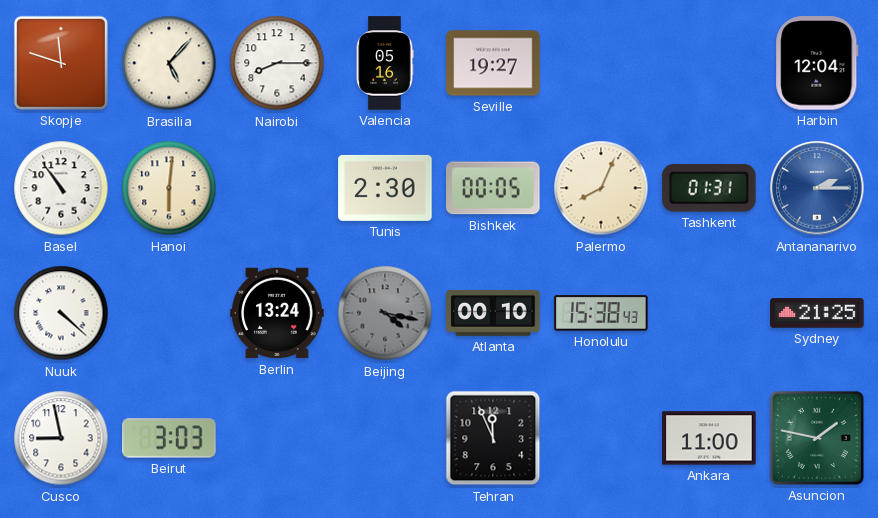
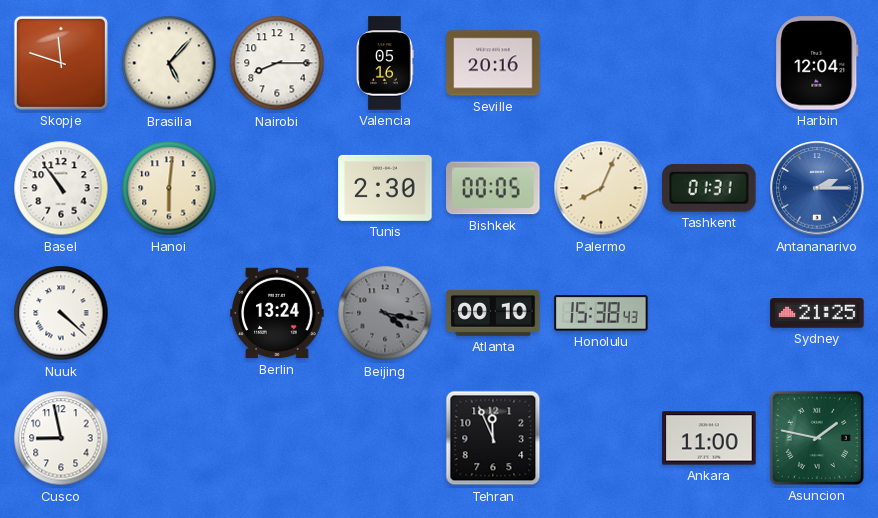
Seville: 19:27 -> 20:16
Beirut: 3:03 -> none
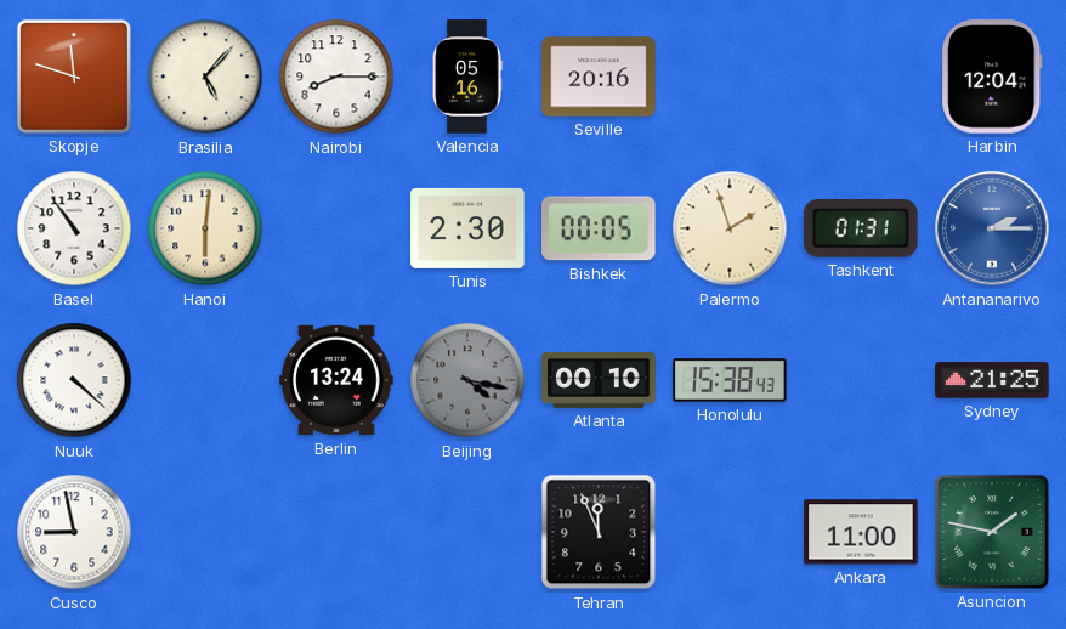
Palermo: 8:04 -> 1:57
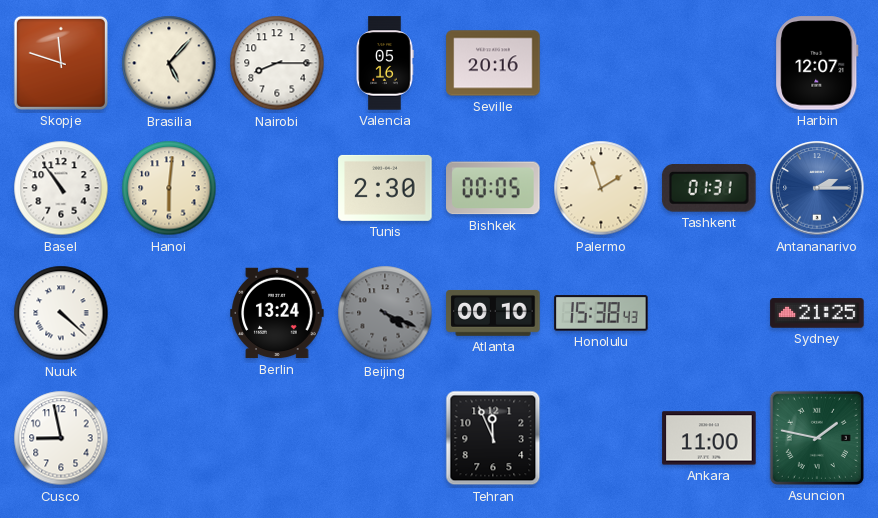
Harbin: 12:04 -> 12:07
Beijing: 4:17 -> 4:19
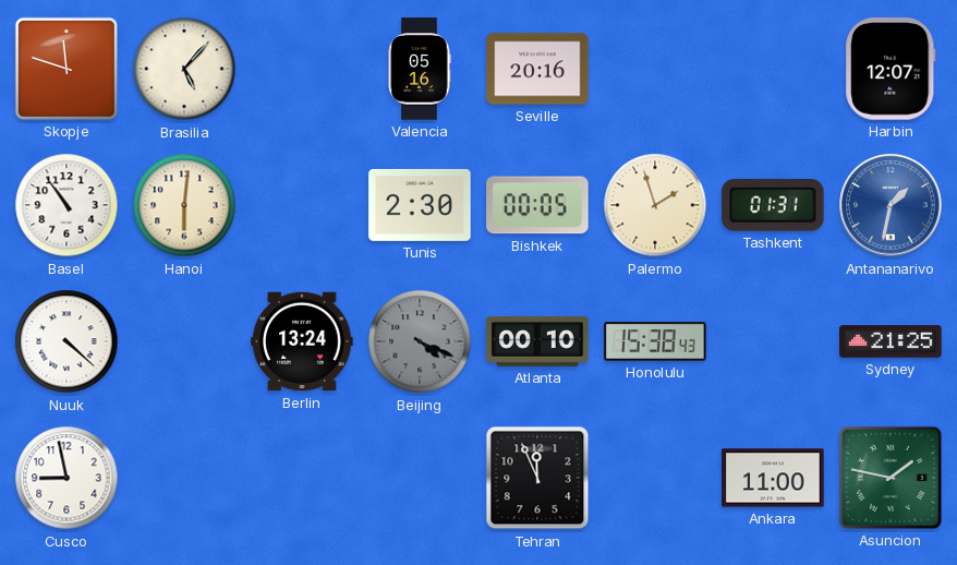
Nairobi: 8:15 -> none
Antananarivo: 2:15 -> 1:32
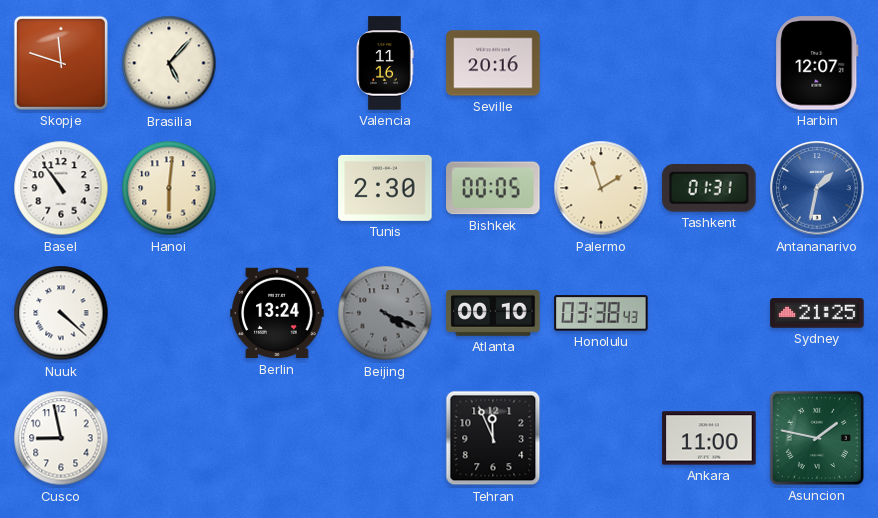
Valencia: 05:16 -> 11:16
Honolulu: 15:38 -> 03:38
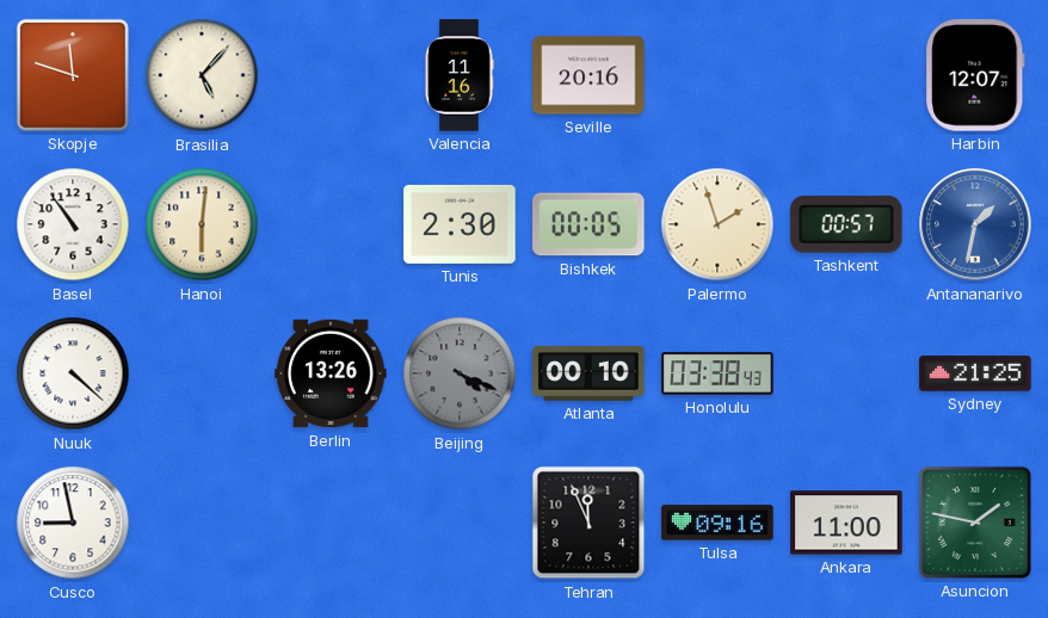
Tashkent: 01:31 -> 00:57
Berlin: 13:24 -> 13:26
Tulsa: none -> 09:16
